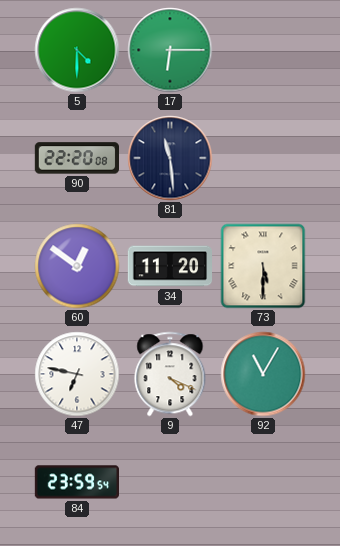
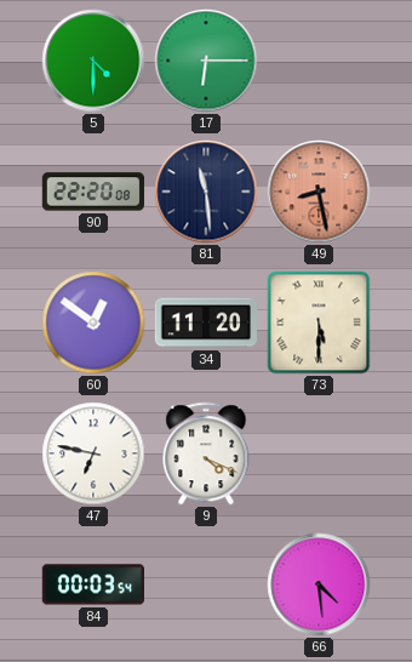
49: none -> 8:28
92: 11:05 -> none
84: 23:59 -> 00:03
66: none -> 4:29
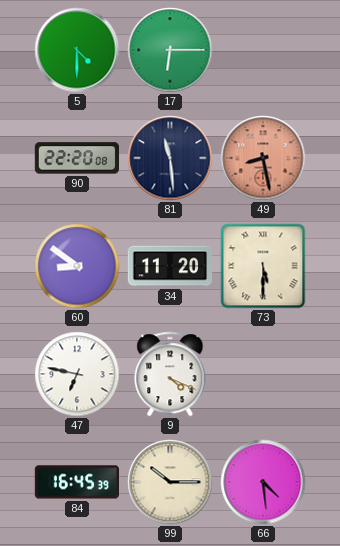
60: 12:51 -> 8:51
84: 00:03 -> 16:45
99: none -> 10:15
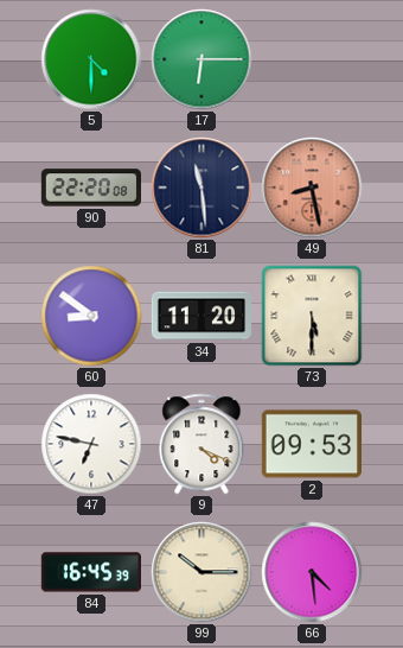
2: none -> 09:53
